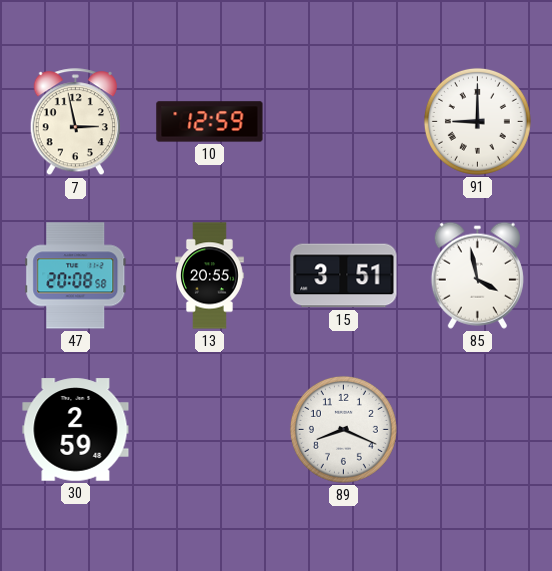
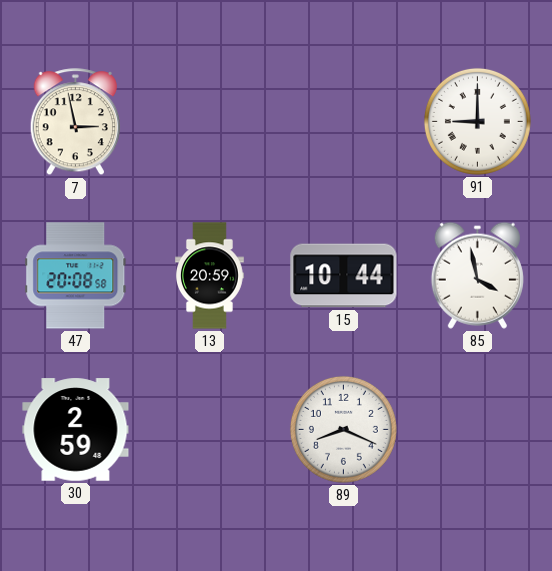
10: 12:59 -> none
13: 20:55 -> 20:59
15: 3:51 -> 10:44
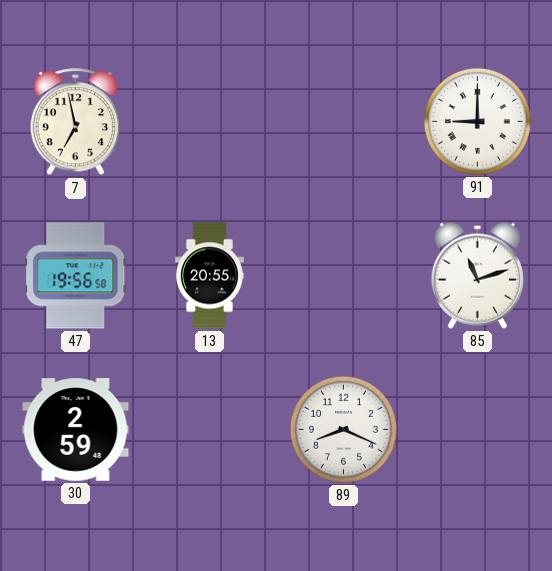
7: 2:58 -> 6:58
47: 20:08 -> 19:56
13: 20:59 -> 20:55
15: 10:44 -> none
85: 3:58 -> 11:12
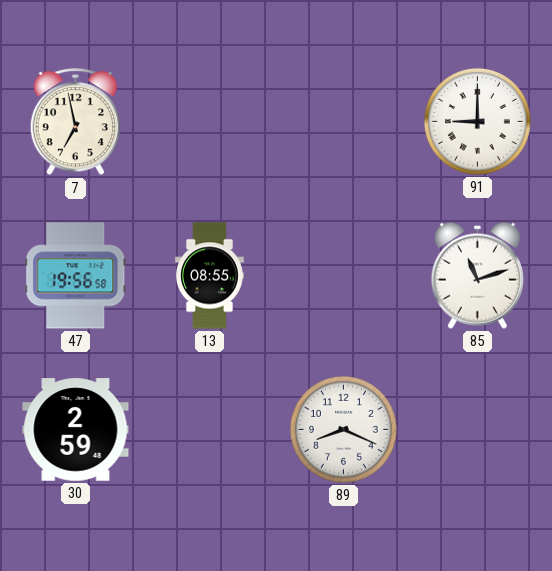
13: 20:55 -> 08:55
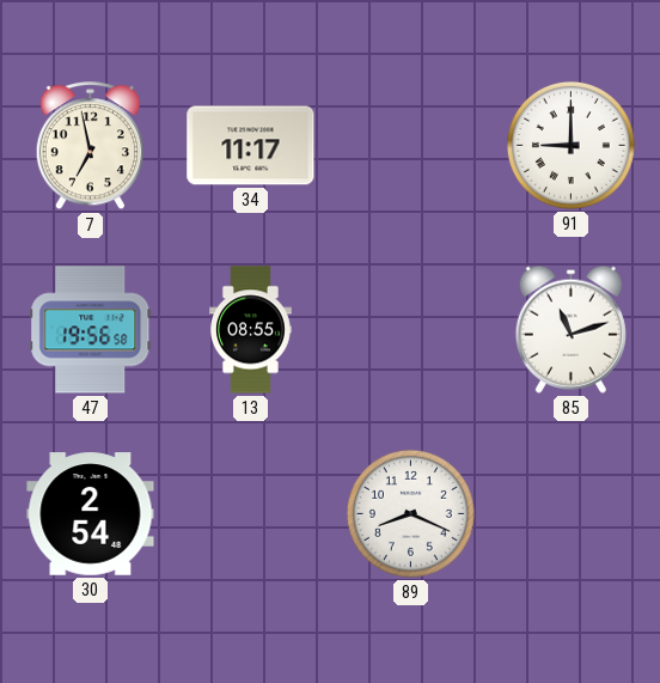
34: none -> 11:17
30: 2:59 -> 2:54
